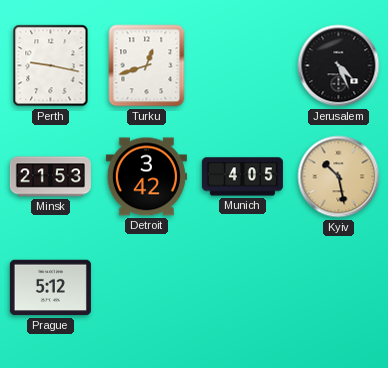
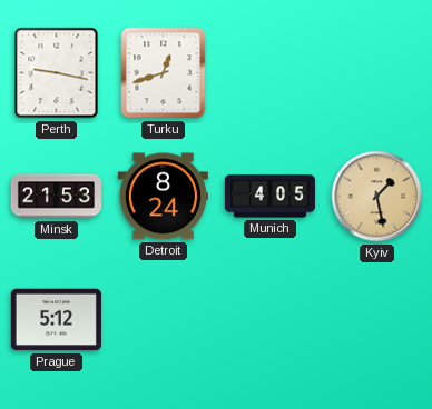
Jerusalem: 4:26 -> none
Detroit: 3:42 -> 8:24
Kyiv: 10:28 -> 1:28
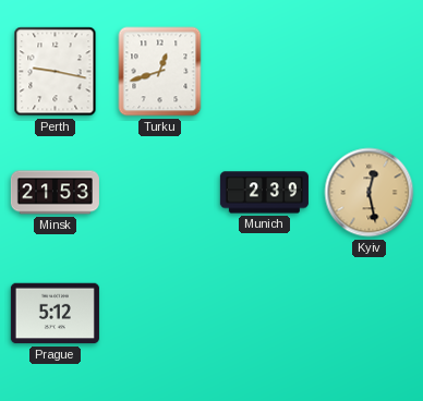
Detroit: 8:24 -> none
Munich: 4:05 -> 2:39
Kyiv: 1:28 -> 12:28
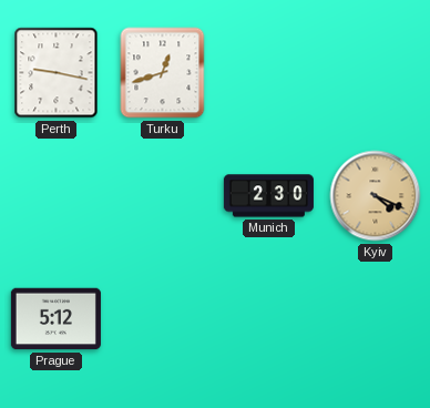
Minsk: 21:53 -> none
Munich: 2:39 -> 2:30
Kyiv: 12:28 -> 4:19
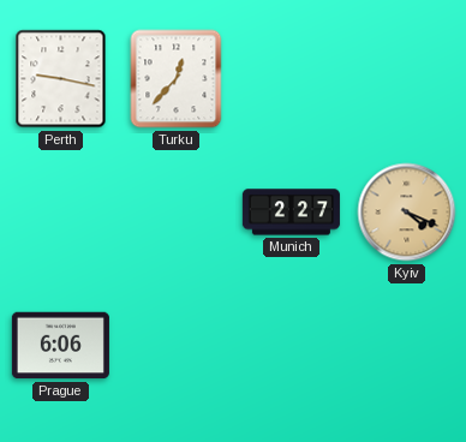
Turku: 12:42 -> 12:37
Munich: 2:30 -> 2:27
Prague: 5:12 -> 6:06
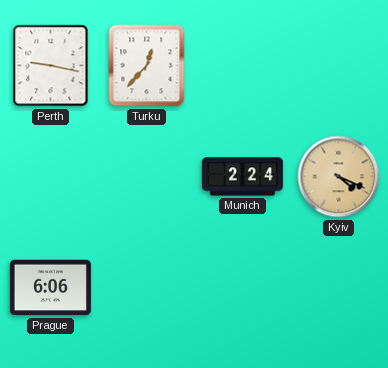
Munich: 2:27 -> 2:24
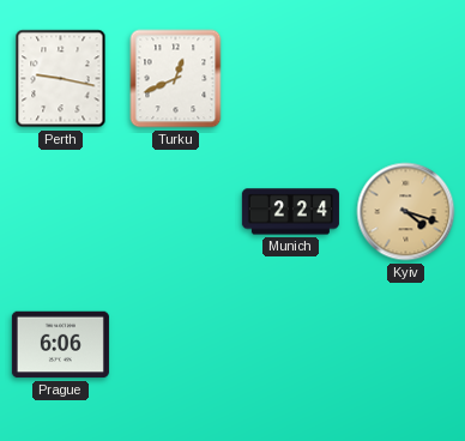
Turku: 12:37 -> 12:41
Kyiv: 4:19 -> 4:18
